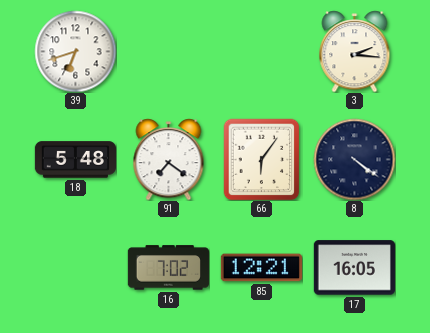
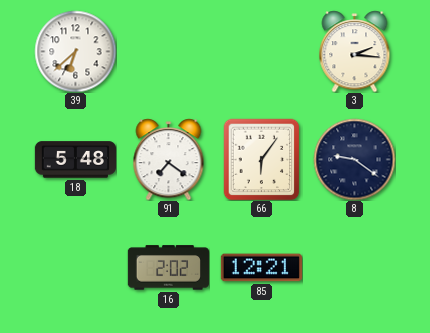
39: 6:42 -> 6:38
8: 4:21 -> 9:21
16: 7:02 -> 2:02
17: 16:05 -> none
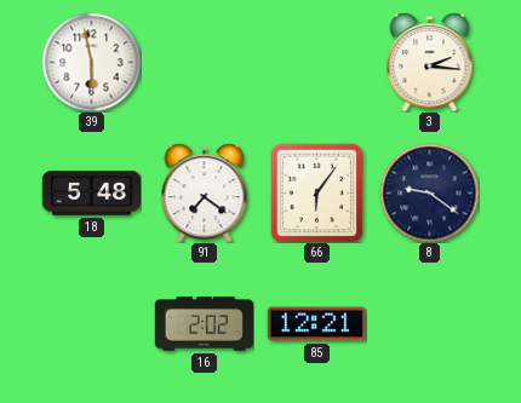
39: 6:38 -> 5:58
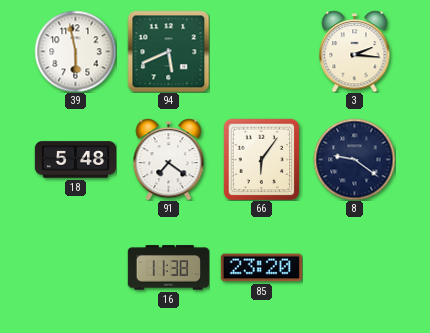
94: none -> 5:41
16: 2:02 -> 11:38
85: 12:21 -> 23:20
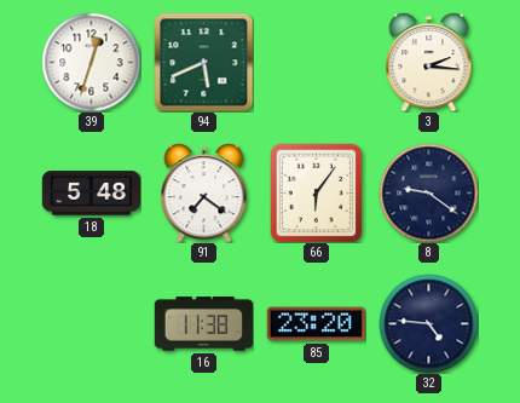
39: 5:58 -> 12:33
32: none -> 4:46
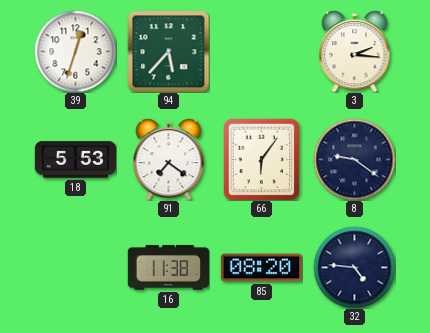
94: 5:41 -> 5:37
18: 5:48 -> 5:53
85: 23:20 -> 08:20
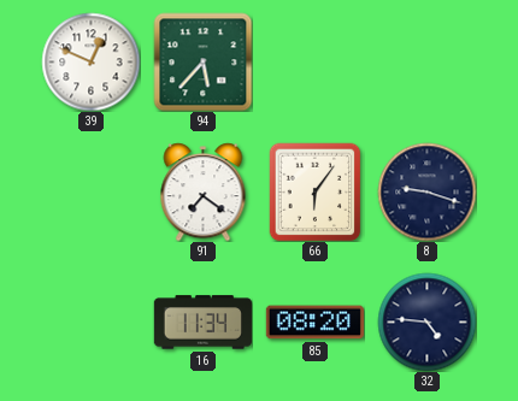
39: 12:33 -> 12:49
3: 2:16 -> none
18: 5:53 -> none
8: 9:21 -> 9:18
16: 11:38 -> 11:34
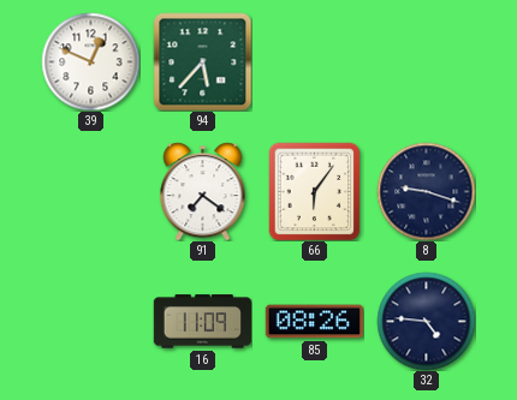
16: 11:34 -> 11:09
85: 08:20 -> 08:26
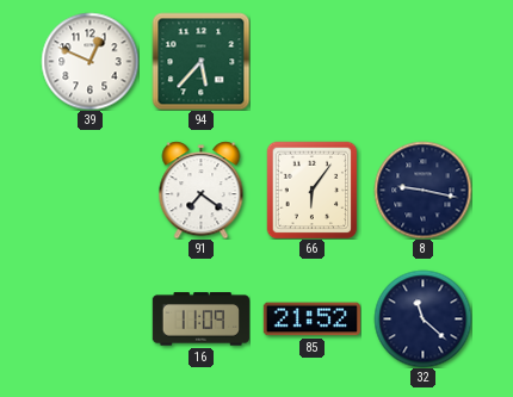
8: 9:18 -> 9:17
85: 08:26 -> 21:52
32: 4:46 -> 11:22
